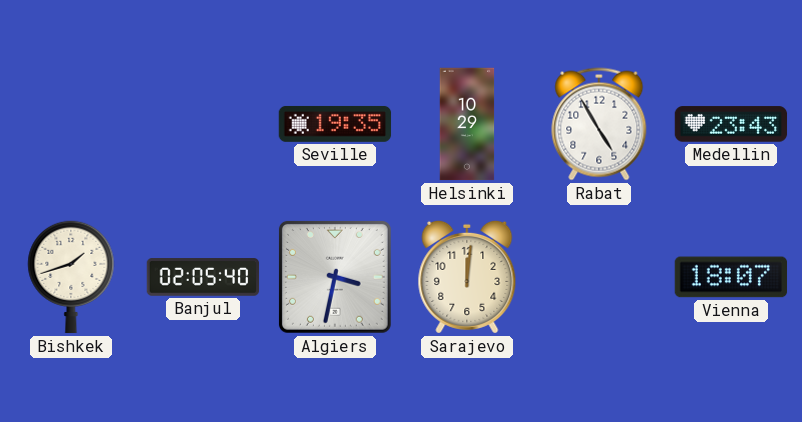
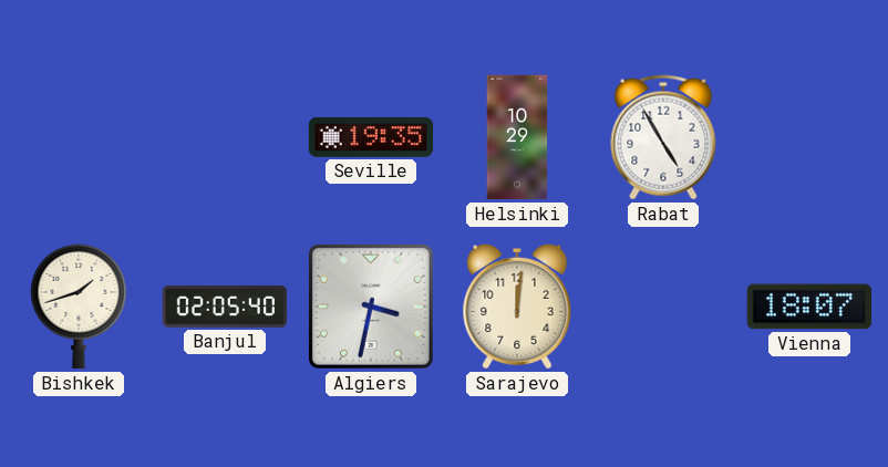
Medellin: 23:43 -> none
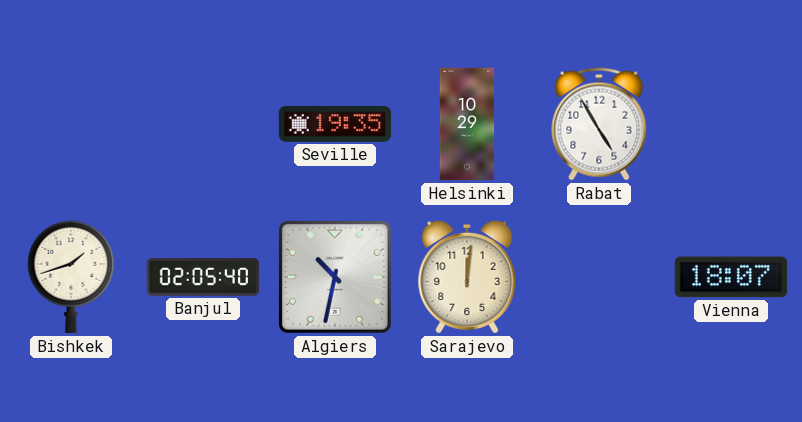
Algiers: 3:32 -> 10:32
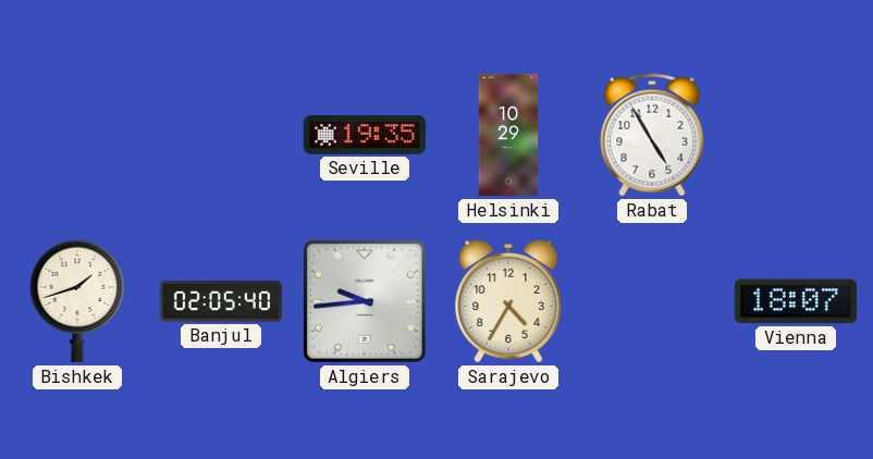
Algiers: 10:32 -> 9:44
Sarajevo: 12:01 -> 4:35
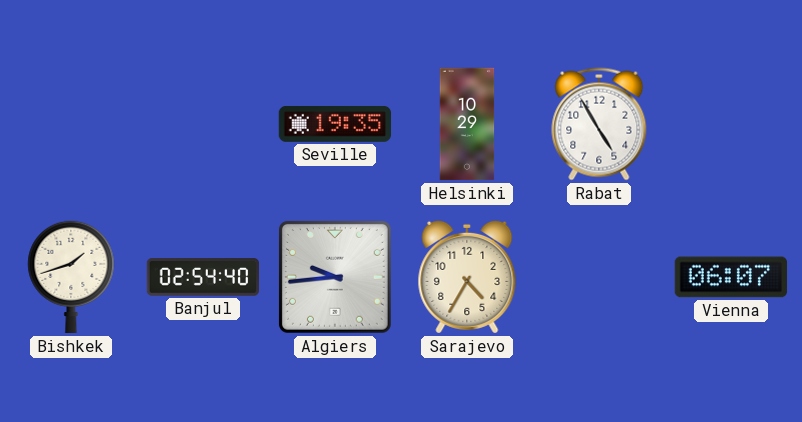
Banjul: 02:05 -> 02:54
Vienna: 18:07 -> 06:07
